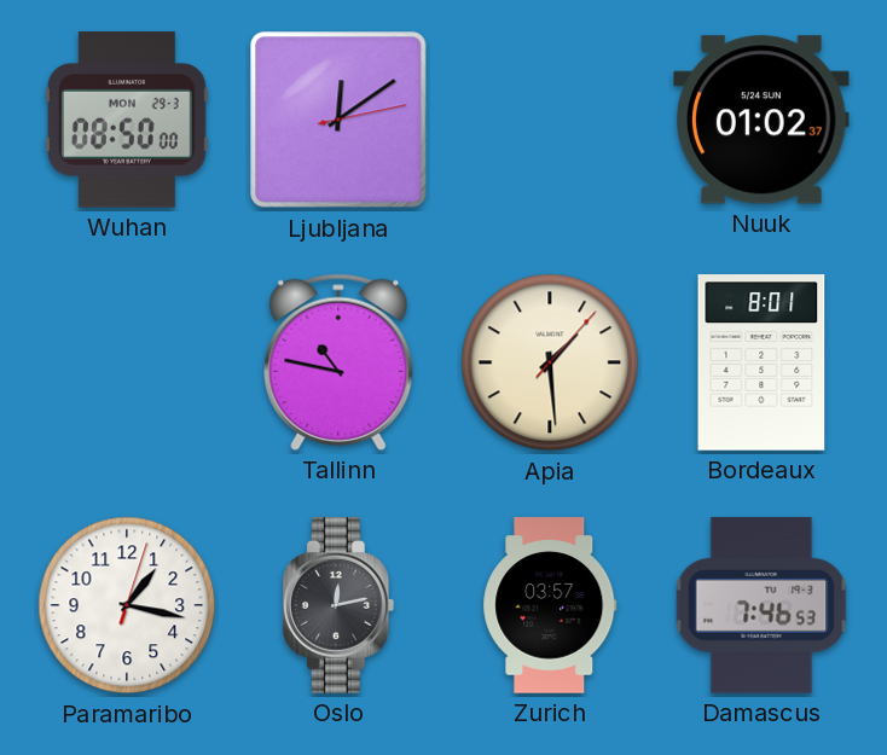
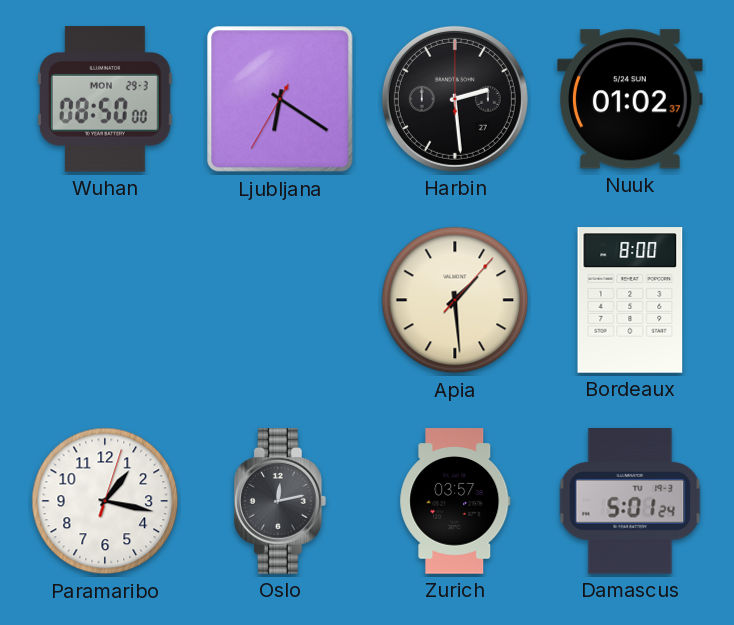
Ljubljana: 12:09 -> 6:20
Harbin: none -> 2:29
Tallinn: 10:47 -> none
Bordeaux: 8:01 -> 8:00
Damascus: 7:46 -> 5:01
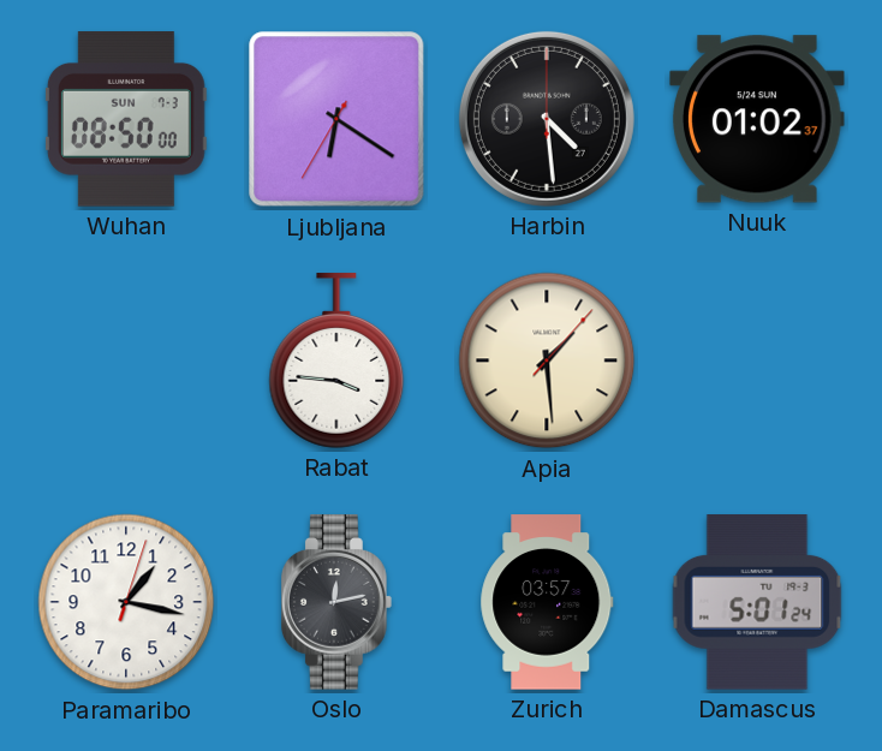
Wuhan date: MON 29-3 -> SUN 7-3
Harbin: 2:29 -> 4:29
Rabat: none -> 3:46
Bordeaux: 8:00 -> none
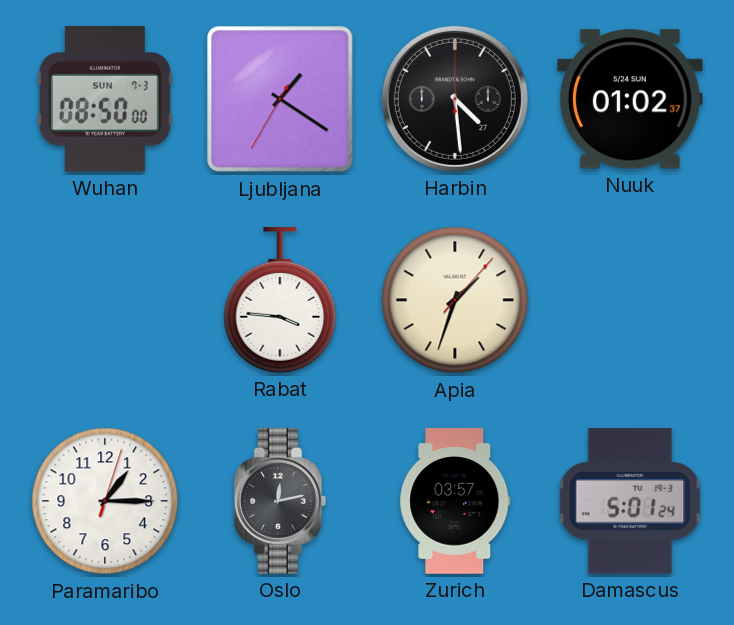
Ljubljana: 6:20 -> 1:20
Apia: 1:29 -> 1:33
Paramaribo: 1:17 -> 1:15
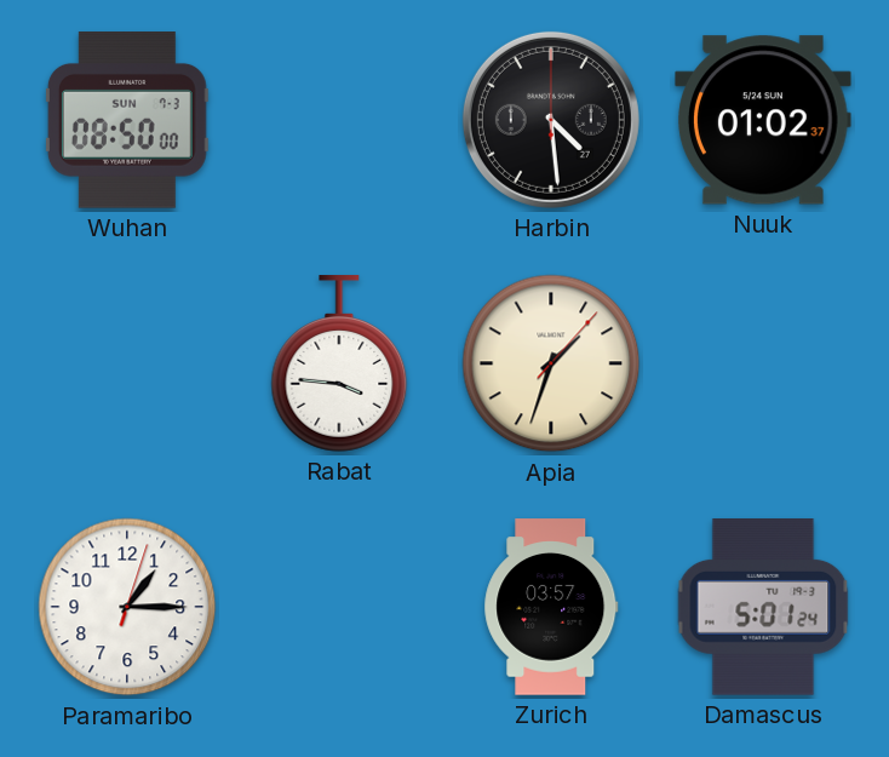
Ljubljana: 1:20 -> none
Oslo: 12:13 -> none
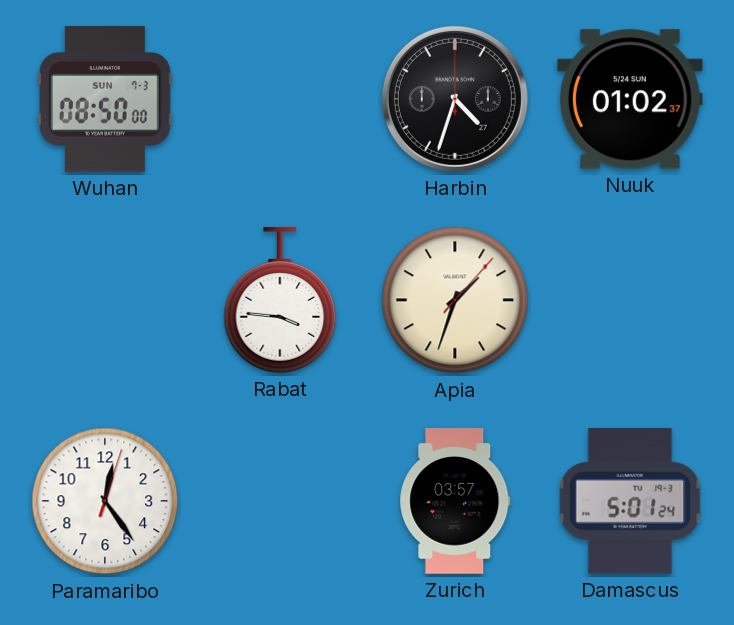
Harbin: 4:29 -> 4:33
Paramaribo: 1:15 -> 12:24
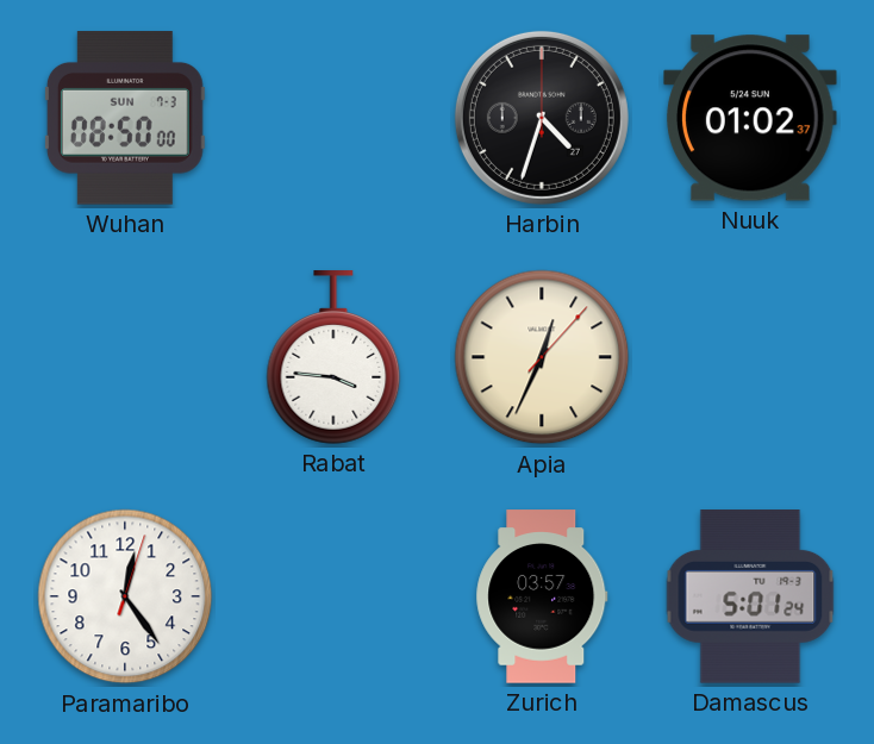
Apia: 1:33 -> 12:34
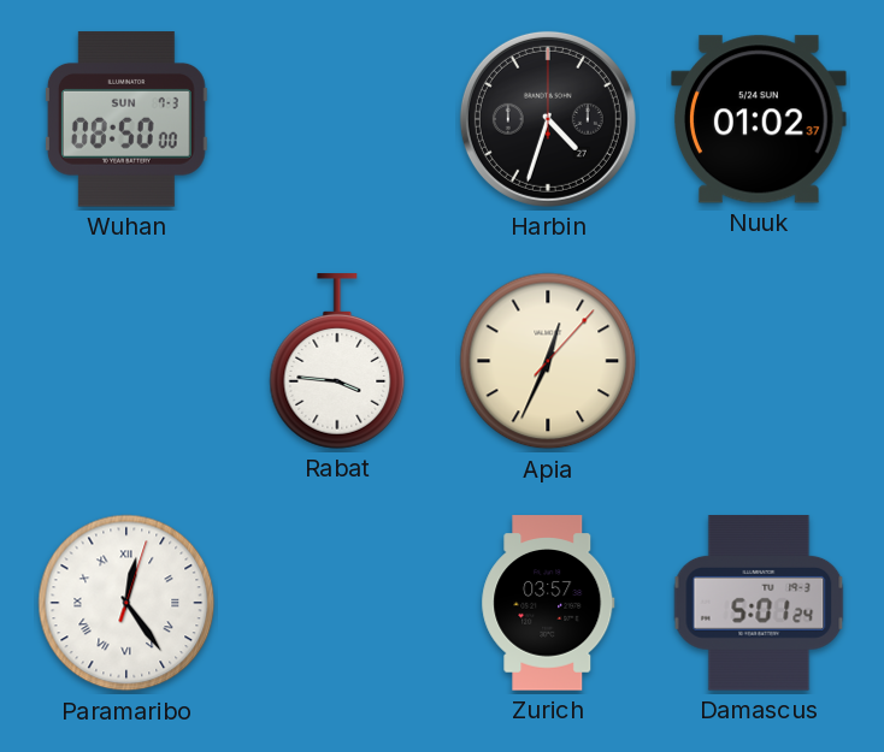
Paramaribo numerals: Arabic -> Roman
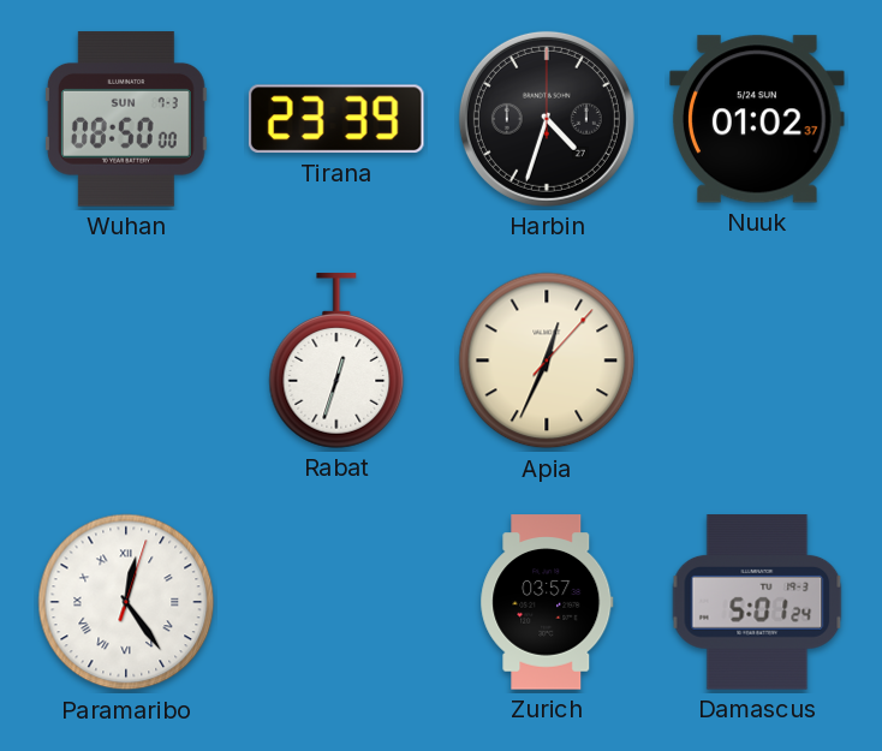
Tirana: none -> 23:39
Rabat: 3:46 -> 12:33
